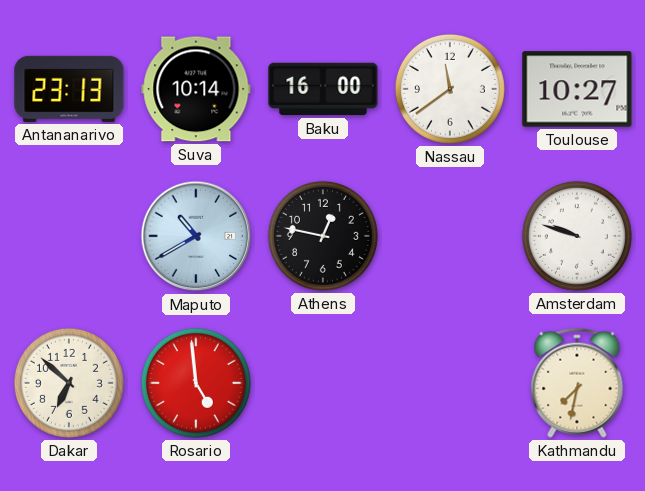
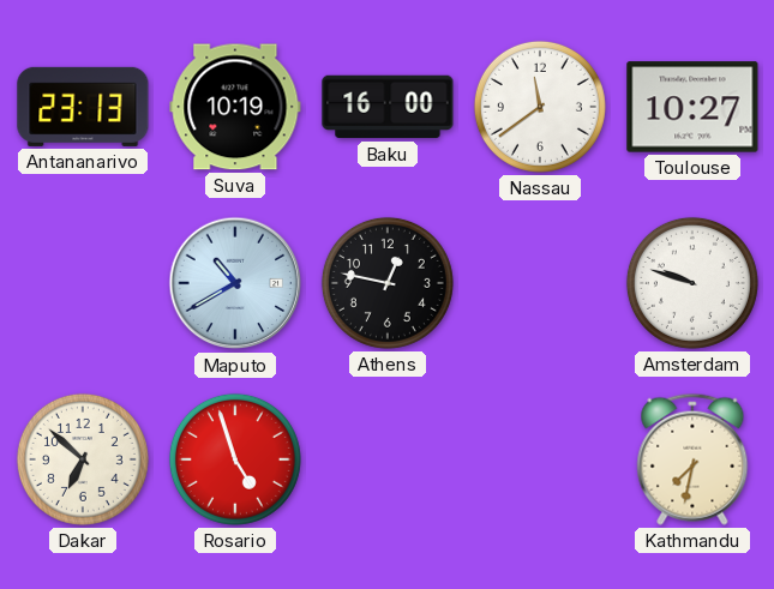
Suva: 10:14 -> 10:19
Rosario: 4:59 -> 4:57
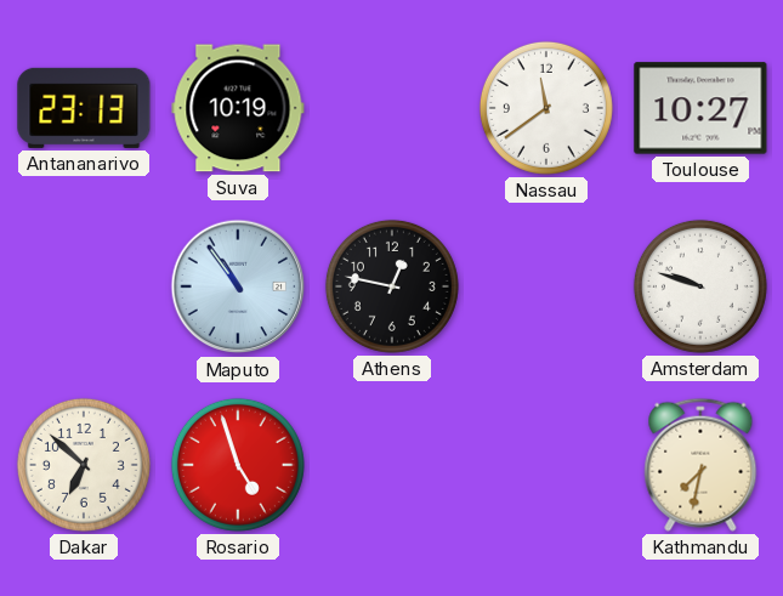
Baku: 16:00 -> none
Maputo: 10:40 -> 10:54
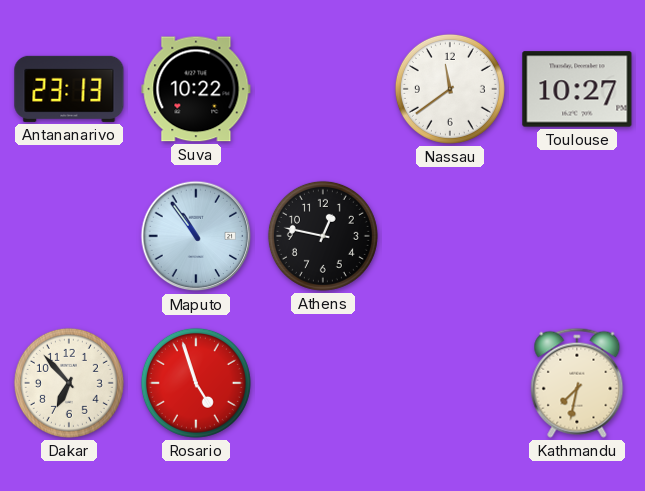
Suva: 10:19 -> 10:22
Amsterdam: 9:48 -> none
Dakar: 6:52 -> 6:53
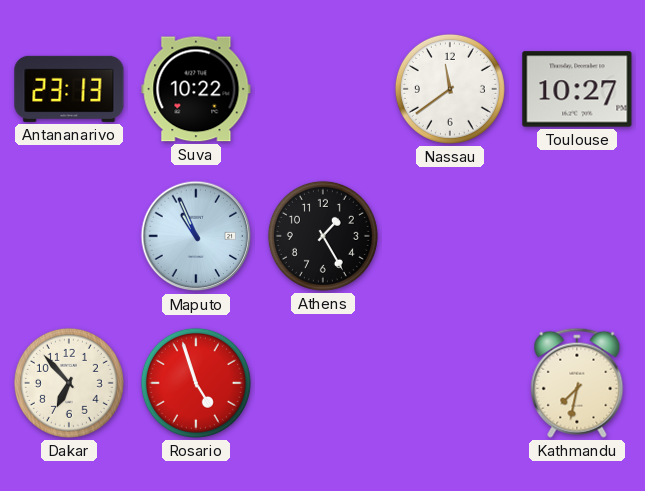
Maputo: 10:54 -> 10:56
Athens: 12:47 -> 1:25
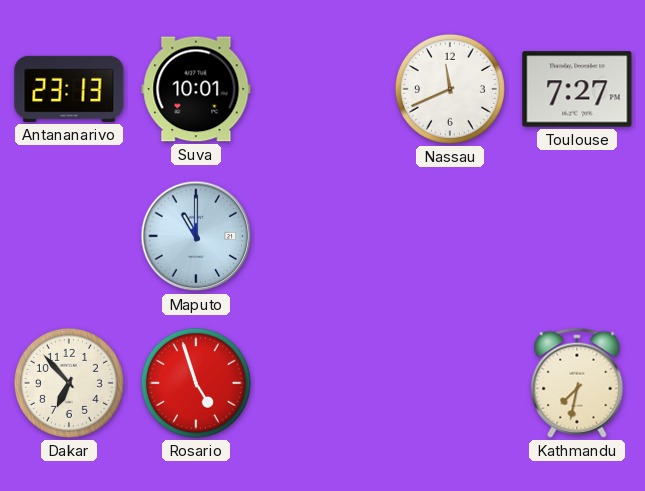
Suva: 10:22 -> 10:01
Nassau: 11:39 -> 11:41
Toulouse: 10:27 -> 7:27
Maputo: 10:56 -> 11:00
Athens: 1:25 -> none
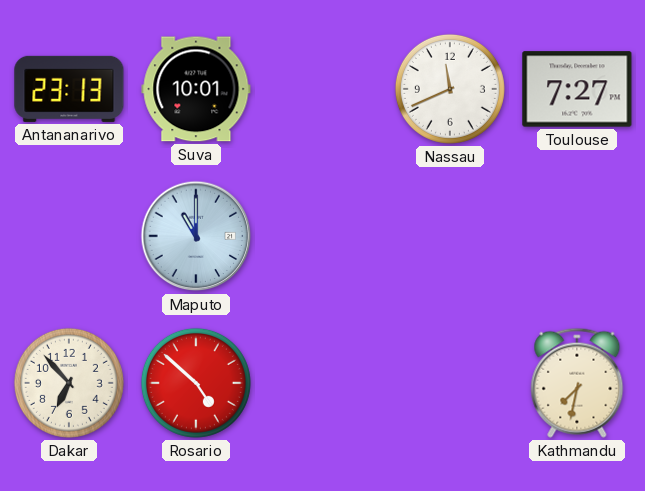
Rosario: 4:57 -> 4:52
